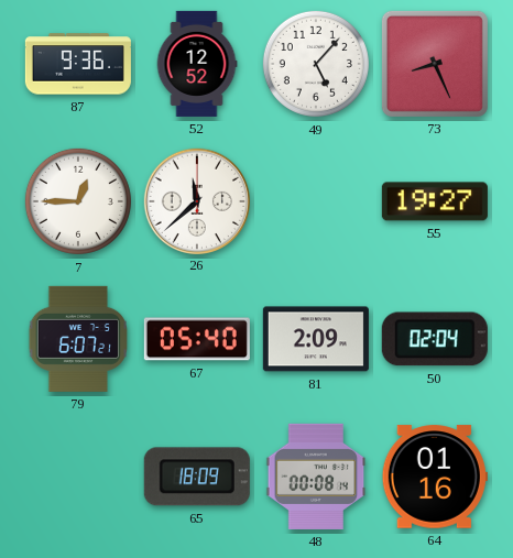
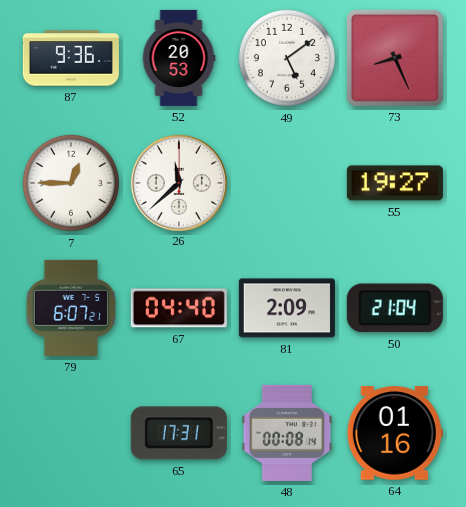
52: 12:52 -> 20:53
49: 5:07 -> 5:09
67: 05:40 -> 04:40
50: 02:04 -> 21:04
65: 18:09 -> 17:31
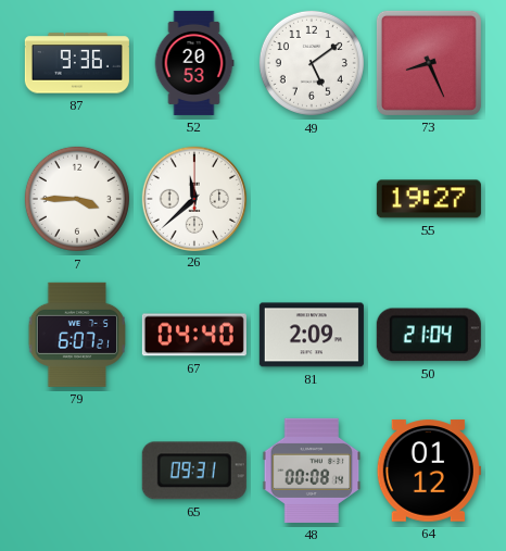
7: 12:45 -> 3:45
65: 17:31 -> 09:31
64: 01:16 -> 01:12
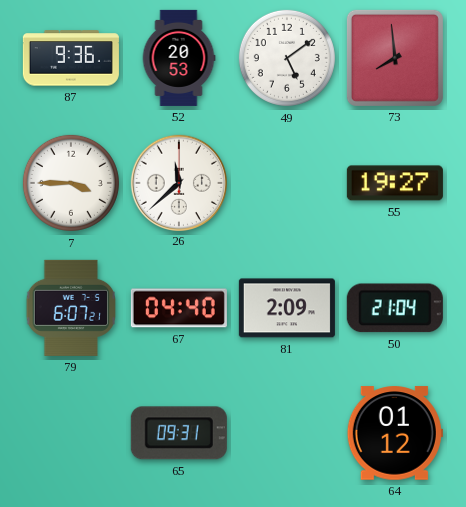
73: 8:26 -> 7:59
48: 00:08 -> none
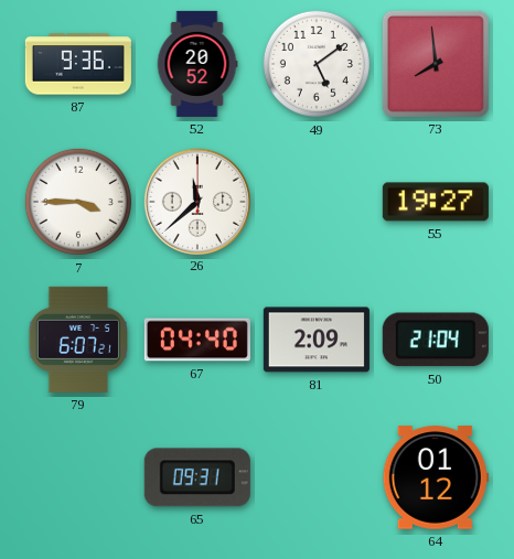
52: 20:53 -> 20:52
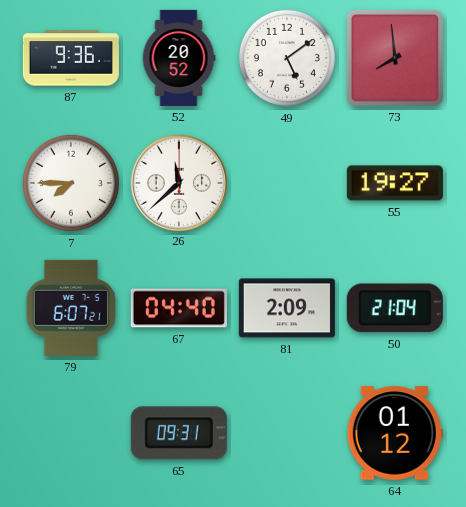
7: 3:45 -> 7:45
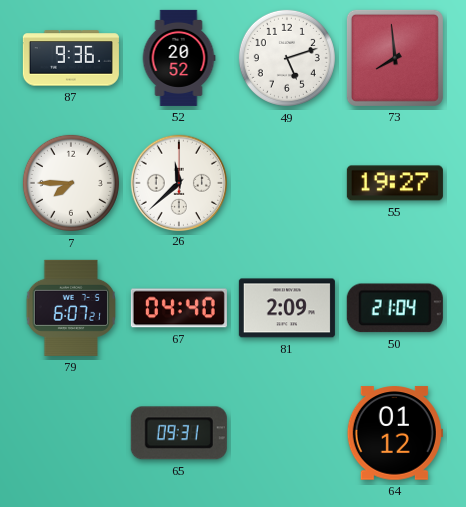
49: 5:09 -> 5:12
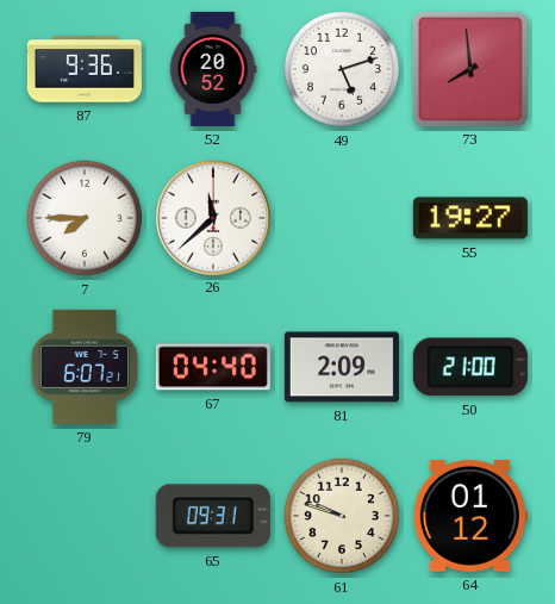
50: 21:04 -> 21:00
61: none -> 9:48
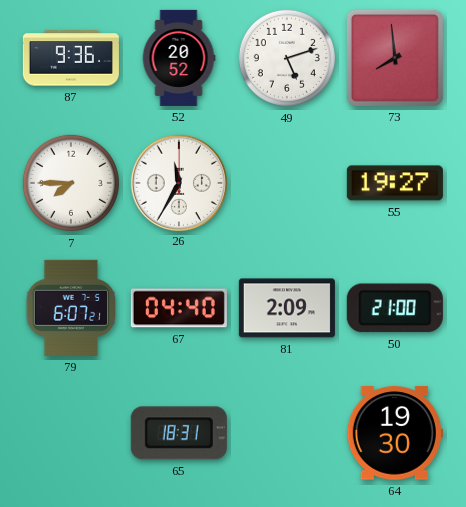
26: 11:38 -> 11:35
65: 09:31 -> 18:31
61: 9:48 -> none
64: 01:12 -> 19:30
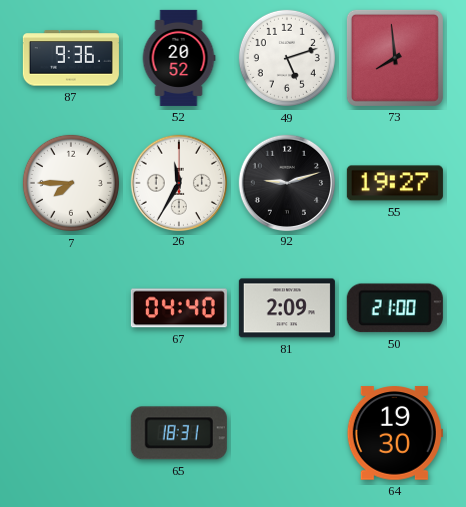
92: none -> 9:12
79: 6:07 -> none
